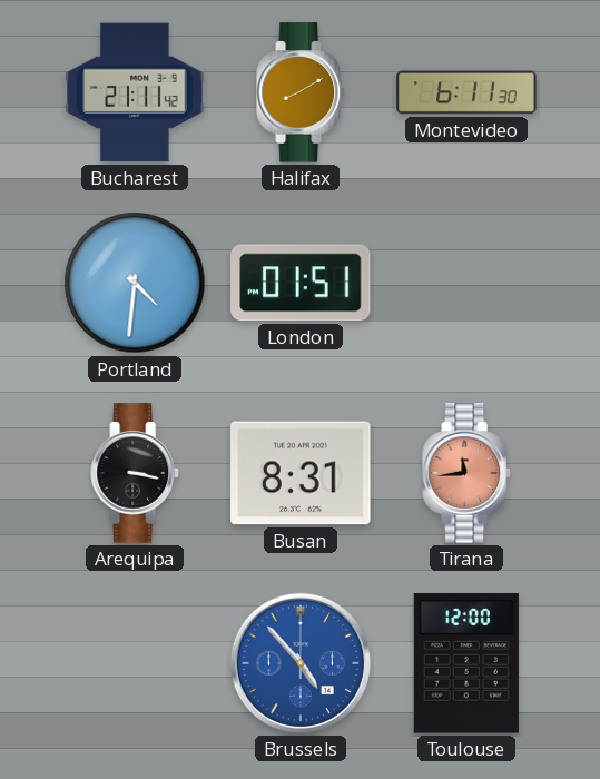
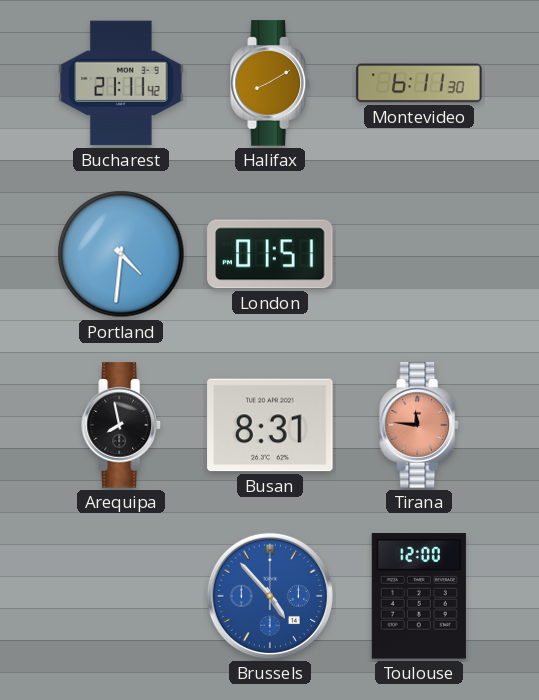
Arequipa: 3:17 -> 7:58
Tirana: 11:44 -> 11:46
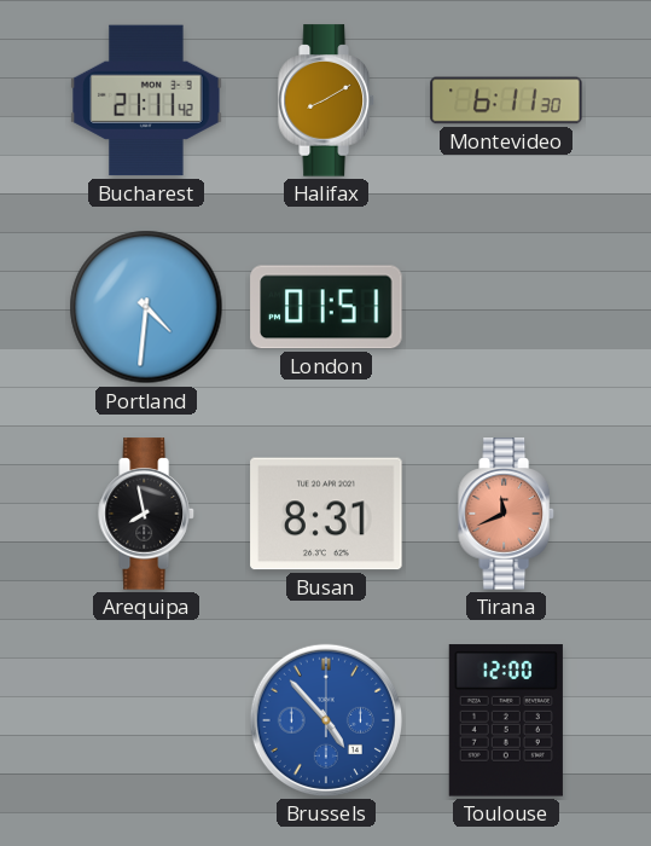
Tirana: 11:46 -> 11:41
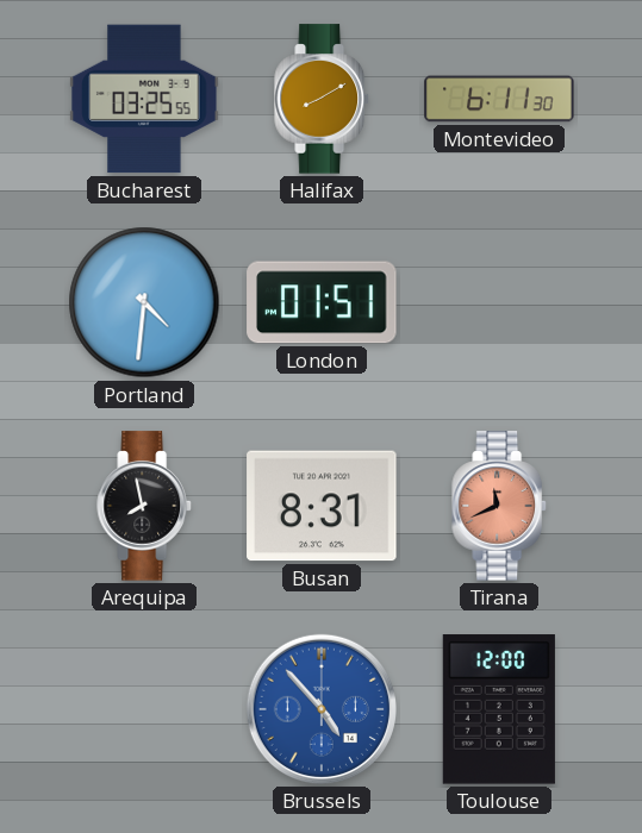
Bucharest: 21:11 -> 03:25
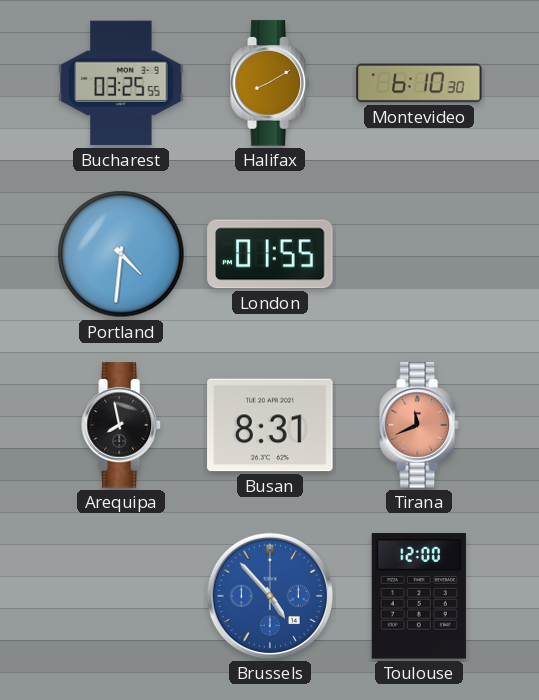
Montevideo: 6:11 -> 6:10
London: 01:51 -> 01:55
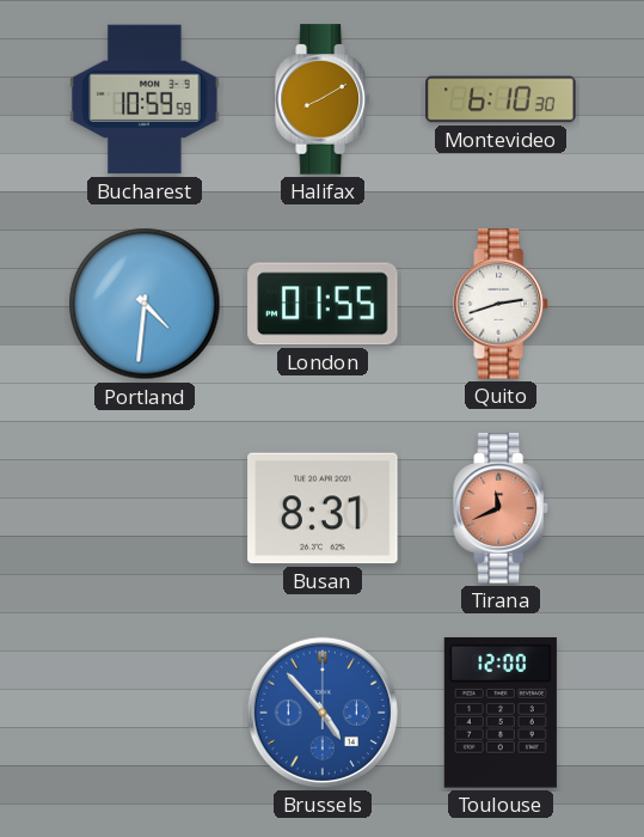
Bucharest: 03:25 -> 10:59
Quito: none -> 2:42
Arequipa: 7:58 -> none
